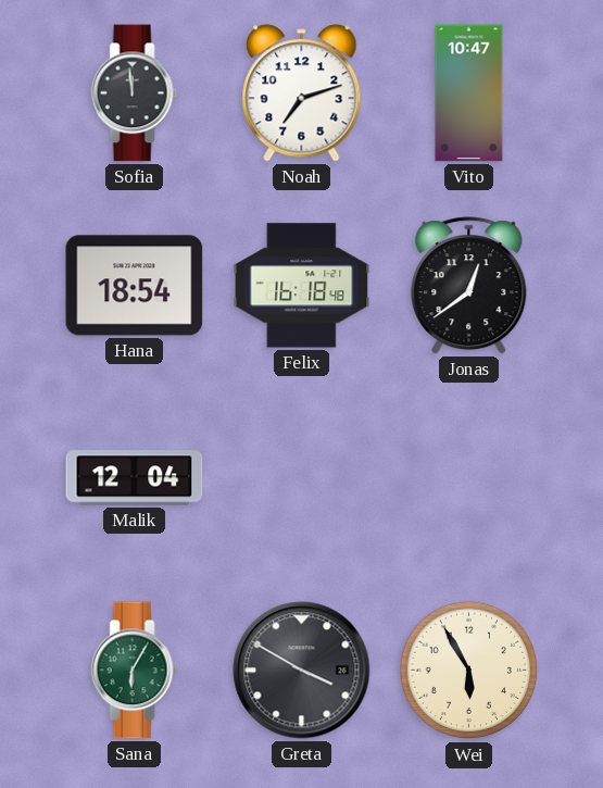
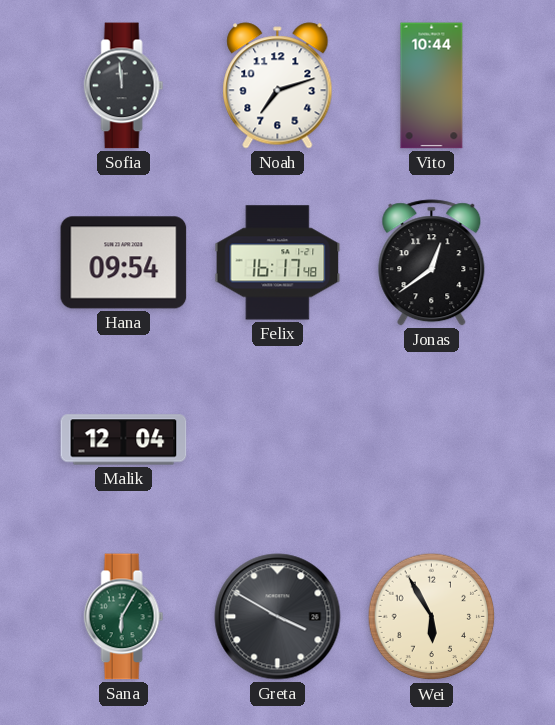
Vito: 10:47 -> 10:44
Hana: 18:54 -> 09:54
Felix: 16:18 -> 16:17
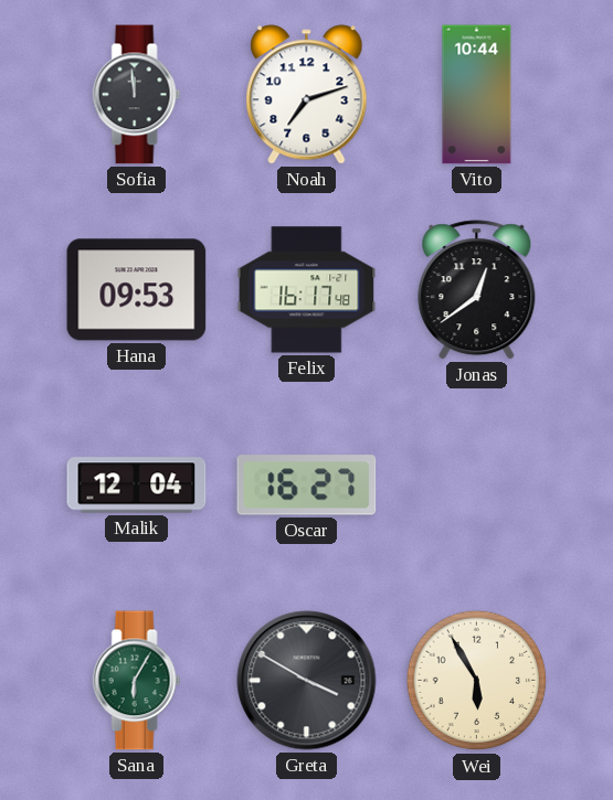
Hana: 09:54 -> 09:53
Oscar: none -> 16:27
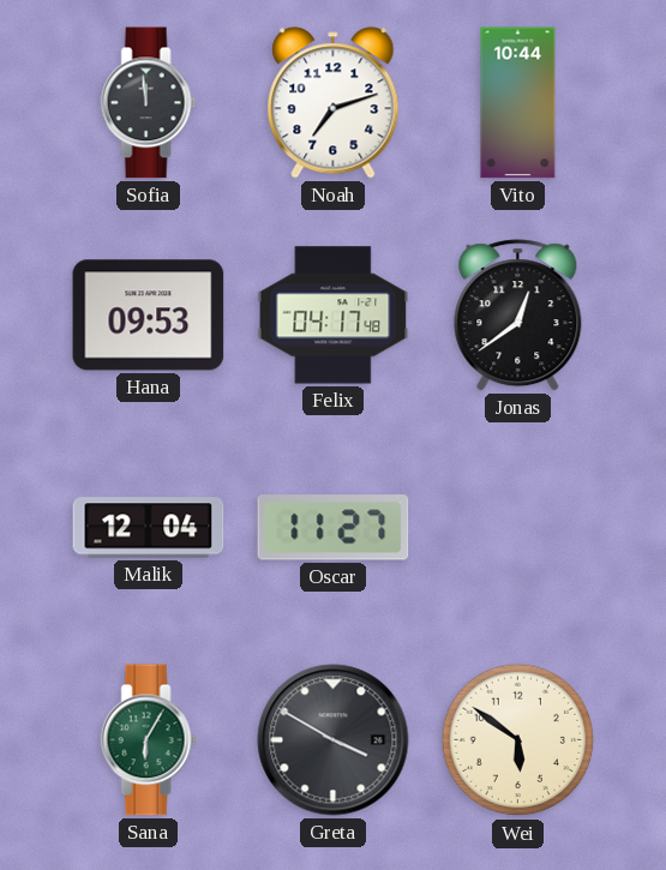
Felix: 16:17 -> 04:17
Oscar: 16:27 -> 11:27
Wei: 5:55 -> 5:51
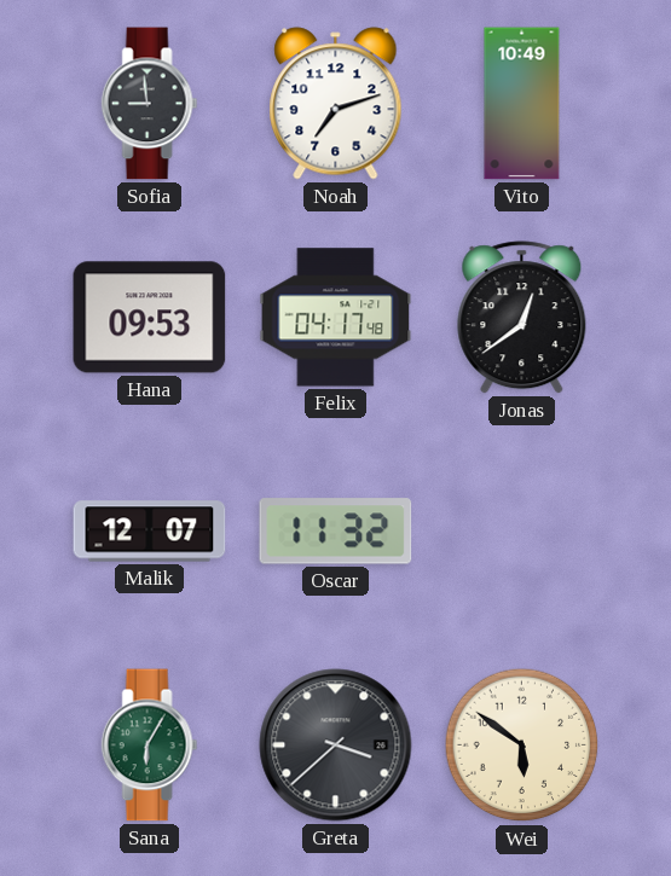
Sofia: 11:59 -> 8:59
Vito: 10:44 -> 10:49
Malik: 12:04 -> 12:07
Oscar: 11:27 -> 11:32
Greta: 3:50 -> 3:38
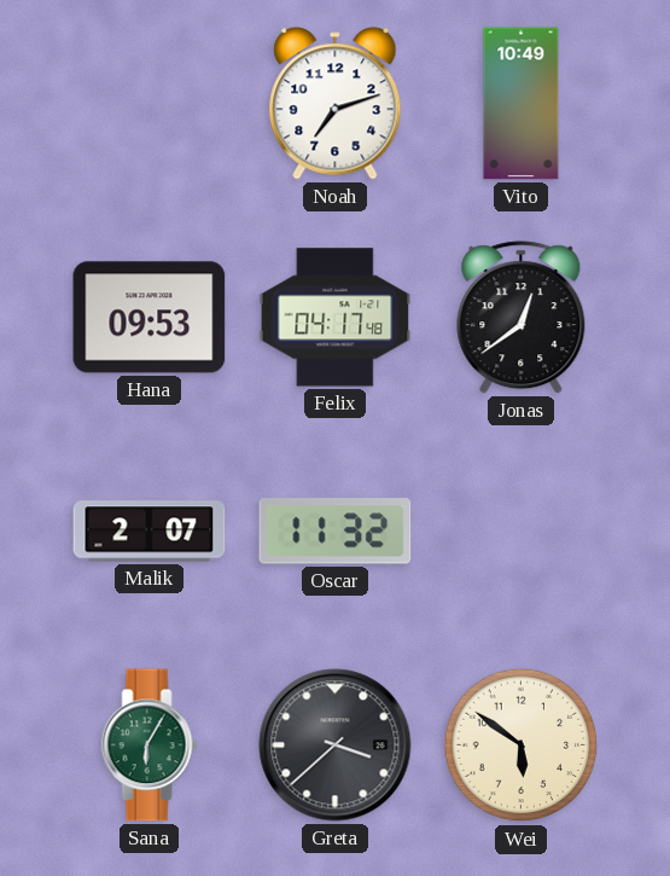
Sofia: 8:59 -> none
Malik: 12:07 -> 2:07
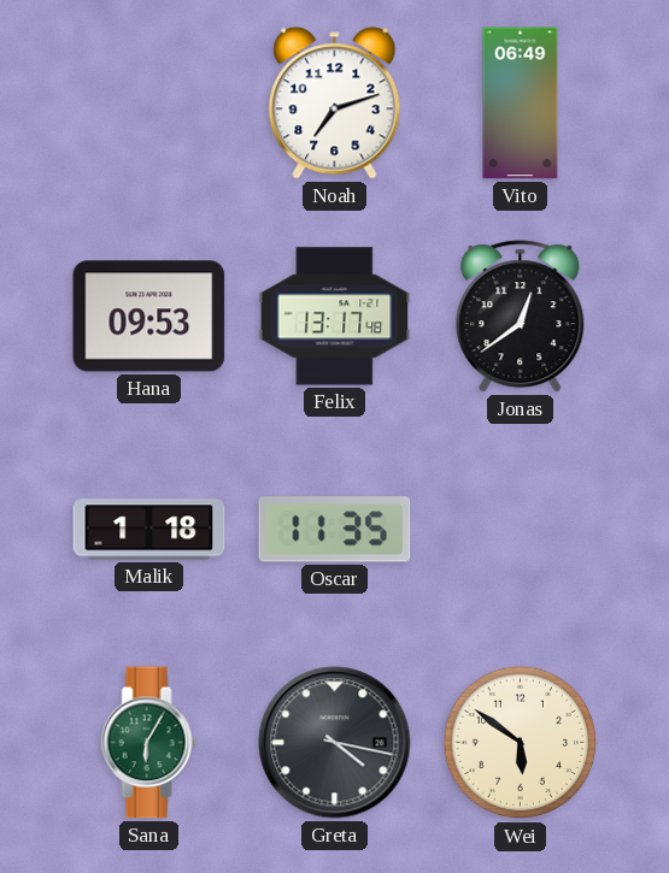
Vito: 10:49 -> 06:49
Felix: 04:17 -> 13:17
Malik: 2:07 -> 1:18
Oscar: 11:32 -> 11:35
Greta: 3:38 -> 4:17
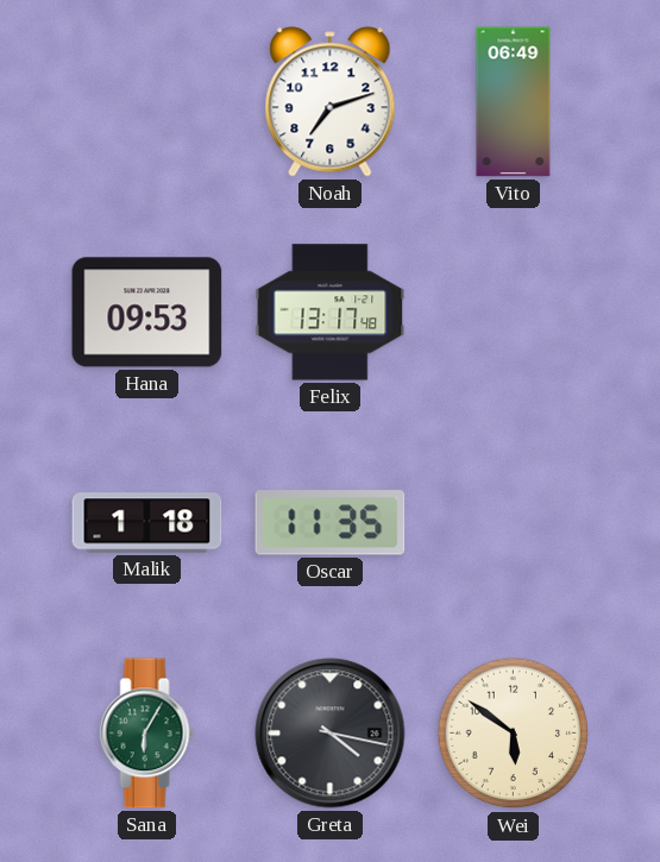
Jonas: 12:39 -> none
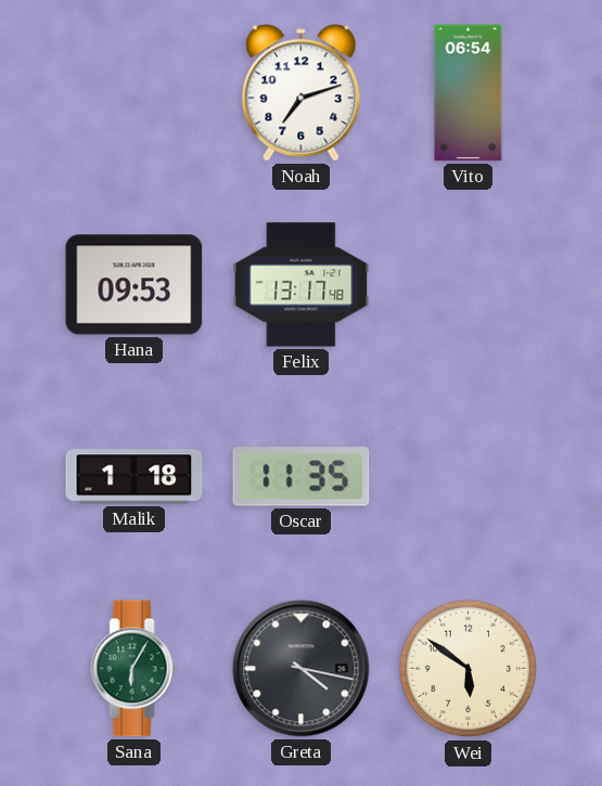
Vito: 06:49 -> 06:54
